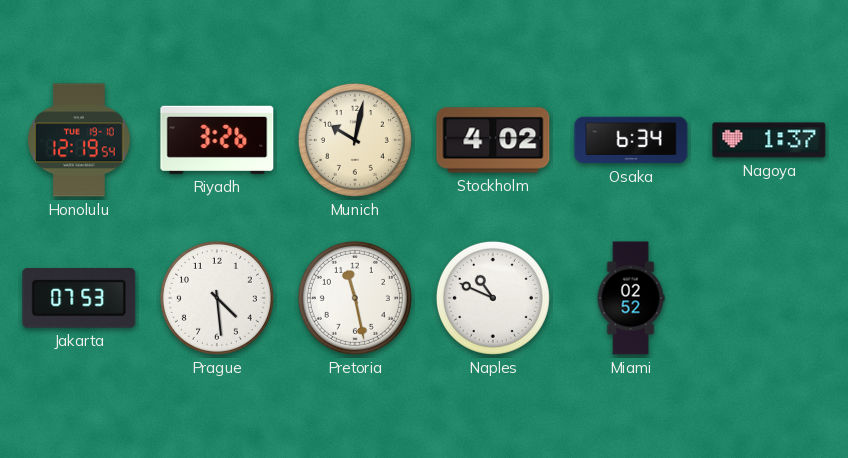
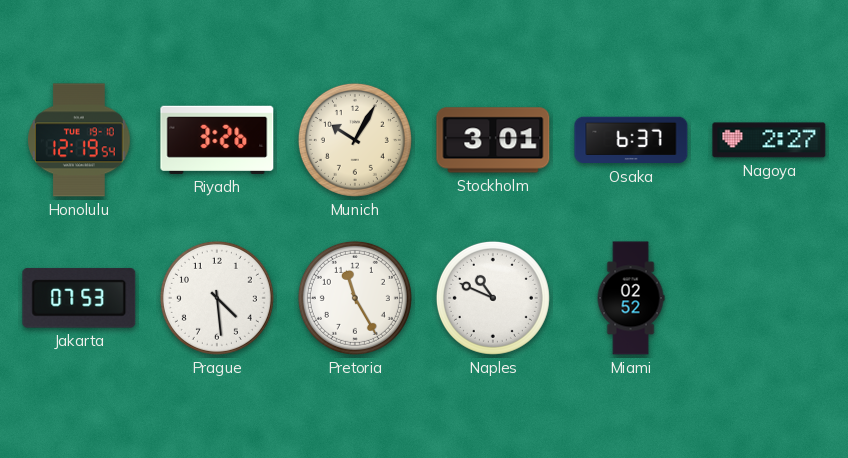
Munich: 10:02 -> 10:05
Stockholm: 4:02 -> 3:01
Osaka: 6:34 -> 6:37
Nagoya: 1:37 -> 2:27
Pretoria: 11:28 -> 11:25
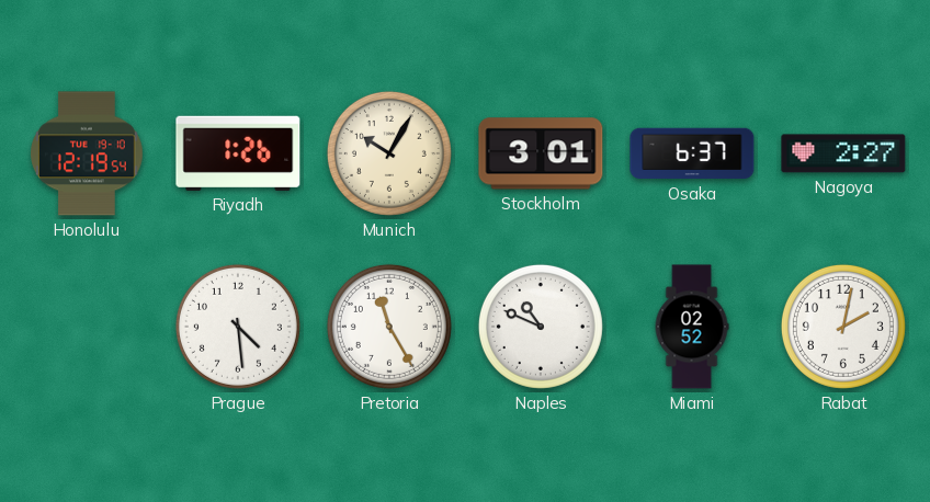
Riyadh: 3:26 -> 1:26
Jakarta: 07:53 -> none
Rabat: none -> 2:02
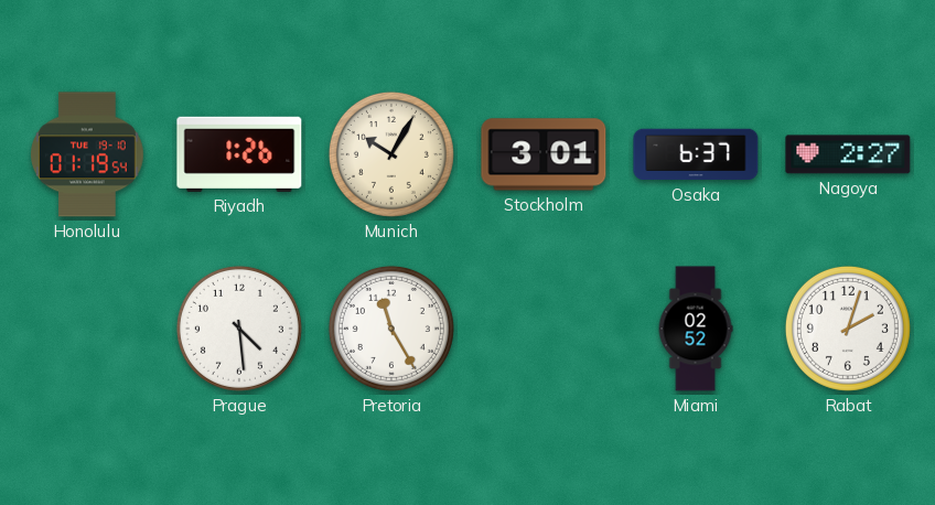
Honolulu: 12:19 -> 01:19
Naples: 10:49 -> none
Rabat: 2:02 -> 2:03
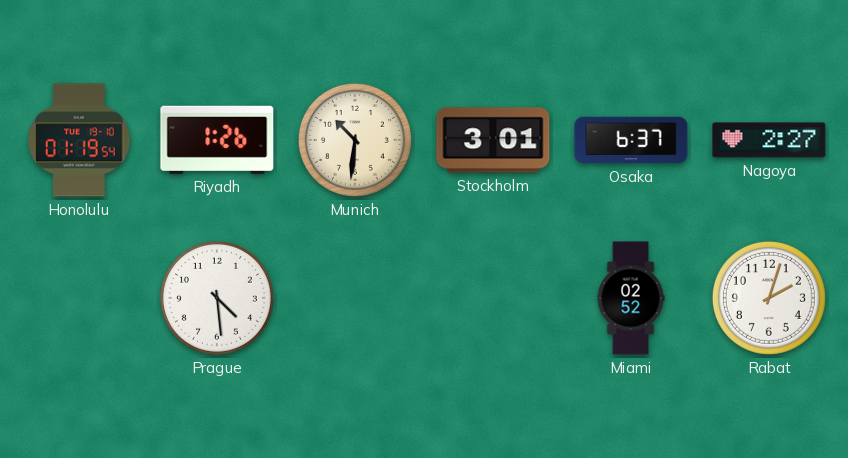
Munich: 10:05 -> 10:31
Pretoria: 11:25 -> none
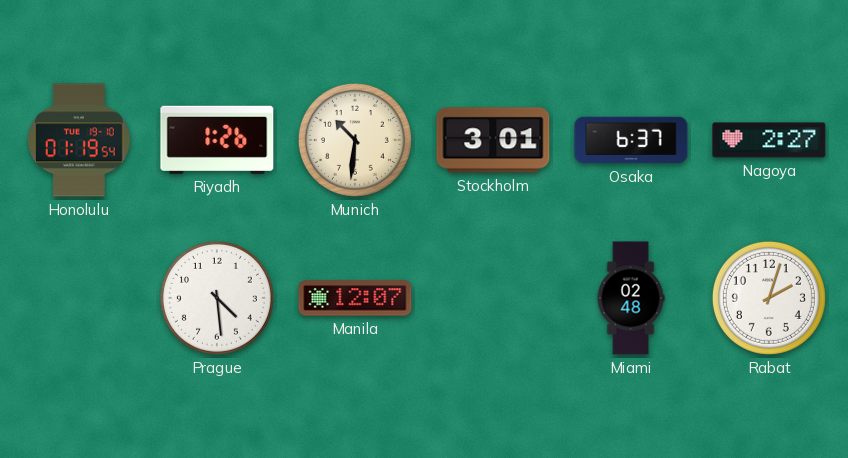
Manila: none -> 12:07
Miami: 02:52 -> 02:48
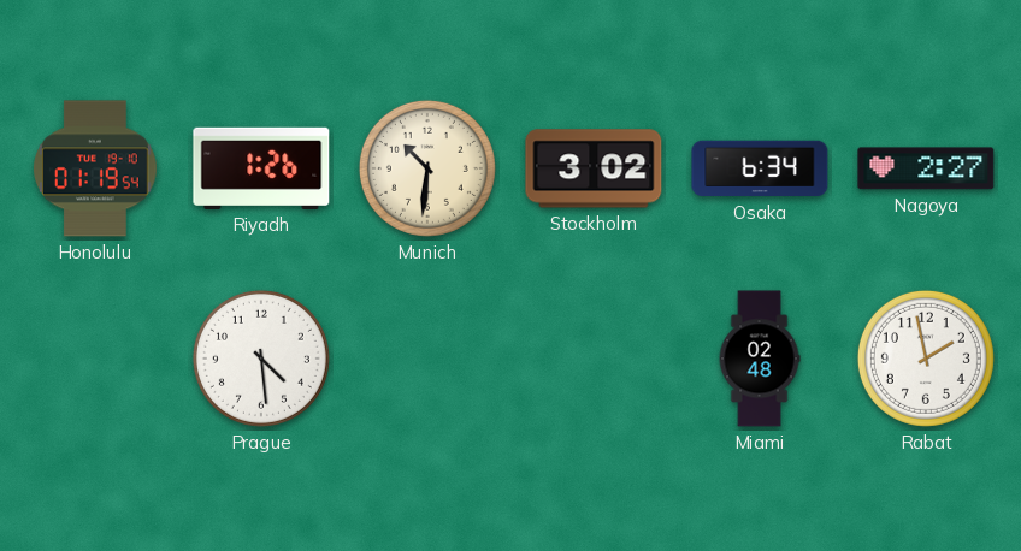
Stockholm: 3:01 -> 3:02
Osaka: 6:37 -> 6:34
Manila: 12:07 -> none
Rabat: 2:03 -> 1:58
